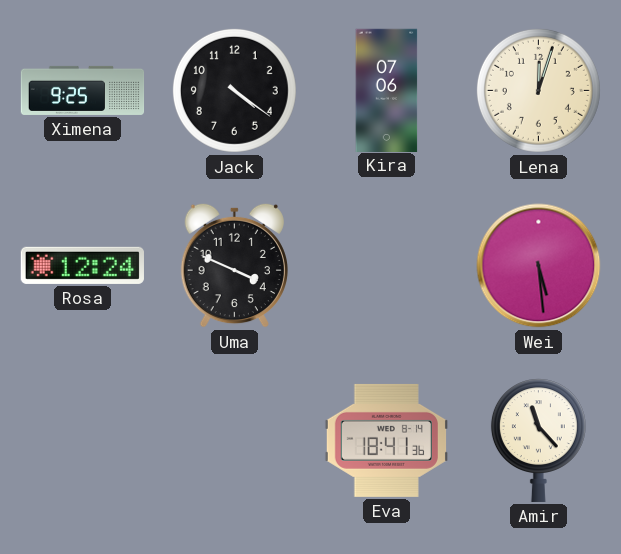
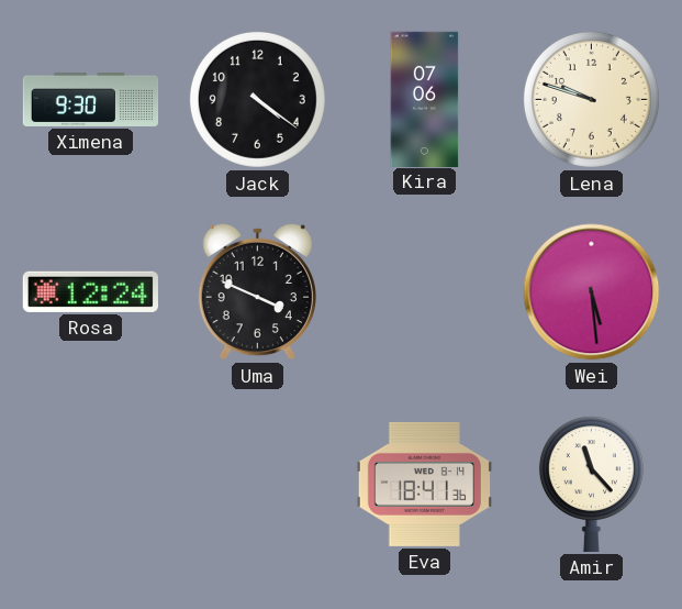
Ximena: 9:25 -> 9:30
Lena: 12:03 -> 9:48
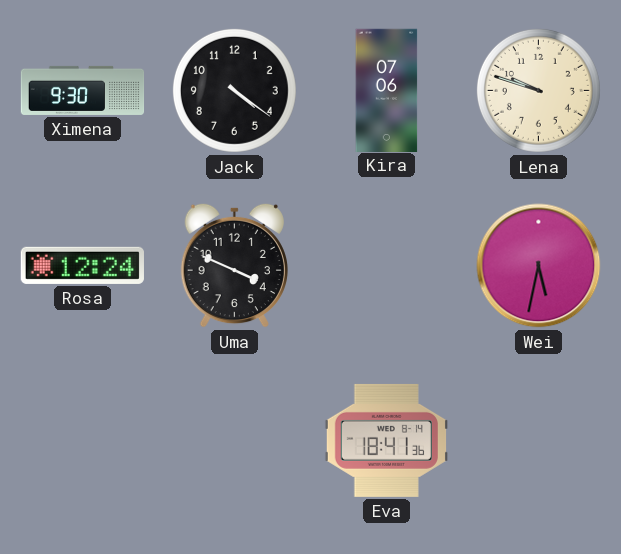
Wei: 5:29 -> 5:32
Amir: 11:23 -> none
